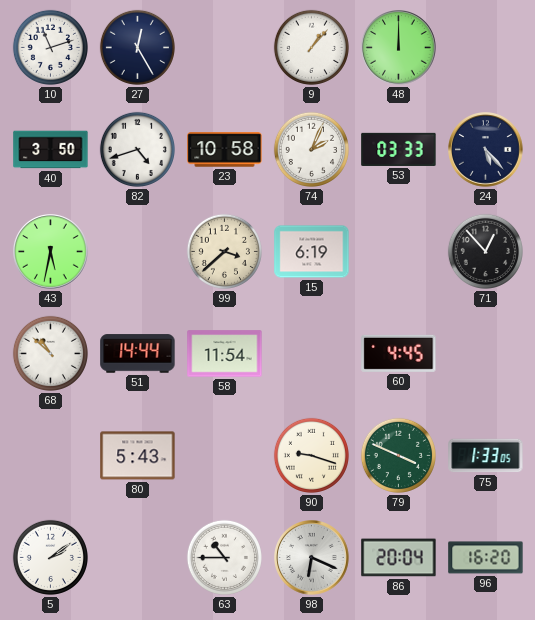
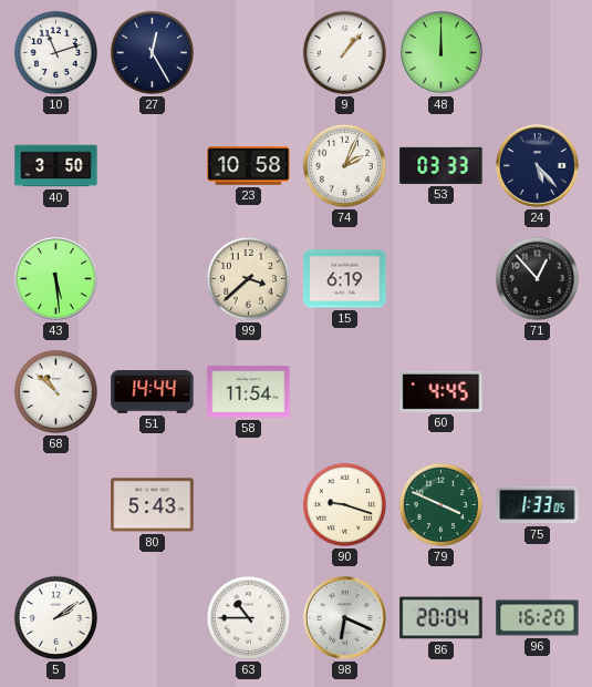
82: 4:42 -> none
43: 5:32 -> 5:29
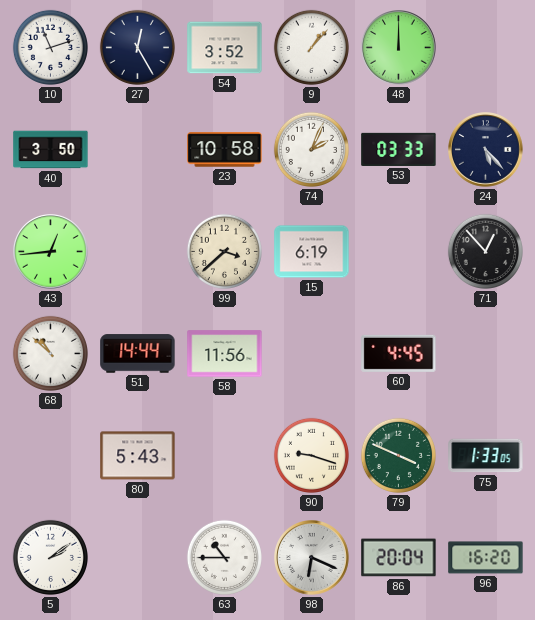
54: none -> 3:52
43: 5:29 -> 12:44
58: 11:54 -> 11:56
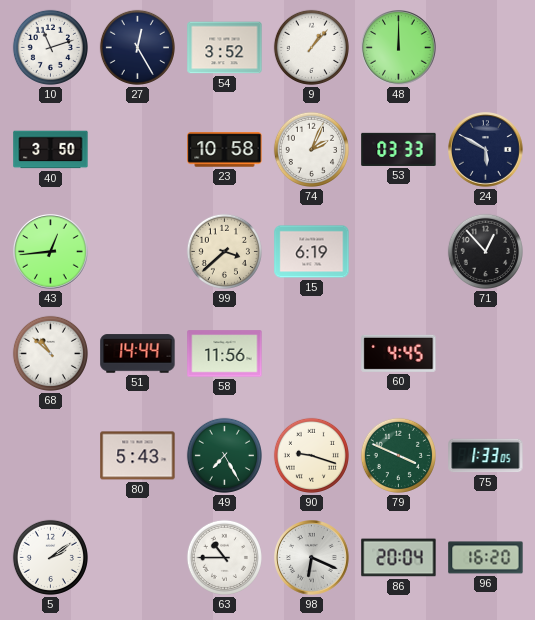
24: 5:23 -> 5:50
49: none -> 7:25
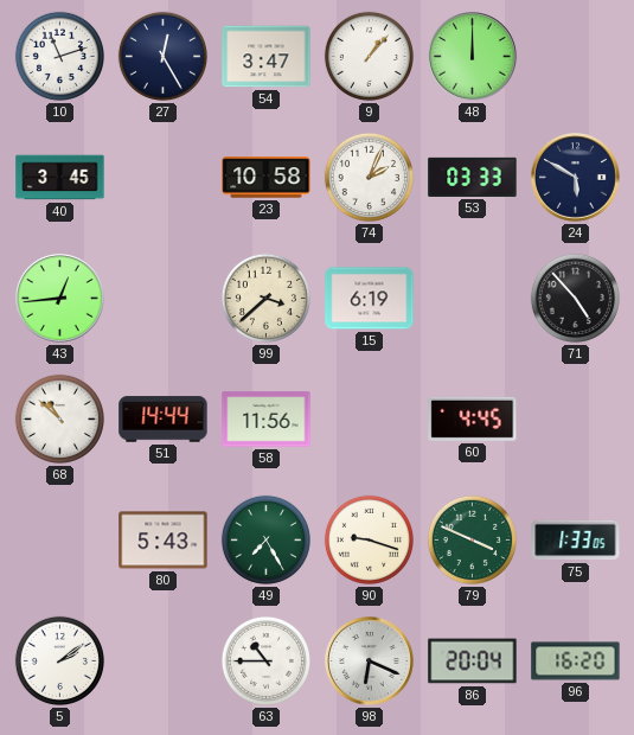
54: 3:52 -> 3:47
40: 3:50 -> 3:45
71: 12:53 -> 4:53
